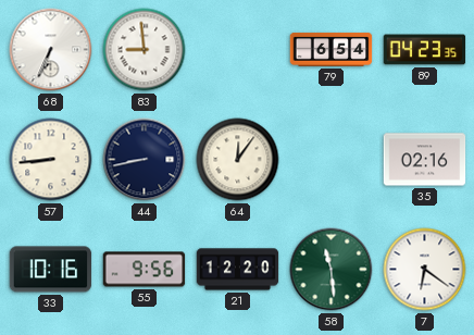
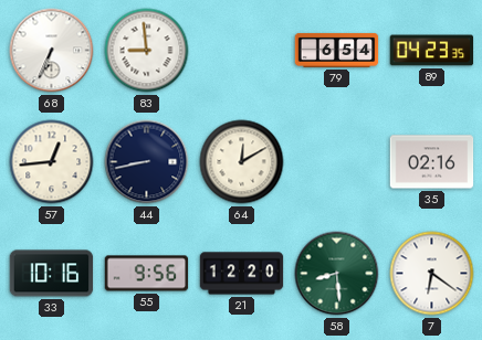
57: 8:44 -> 12:44
64: 12:06 -> 12:10
58: 11:29 -> 8:29
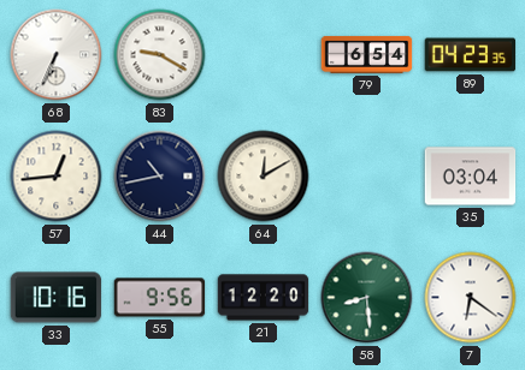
83: 8:59 -> 9:20
44: 8:43 -> 10:43
35: 02:16 -> 03:04
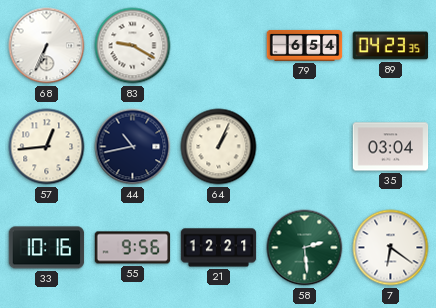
64: 12:10 -> 1:04
21: 12:20 -> 12:21
58: 8:29 -> 2:29
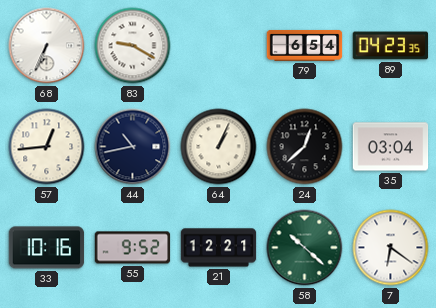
24: none -> 12:38
55: 9:56 -> 9:52
58: 2:29 -> 10:22
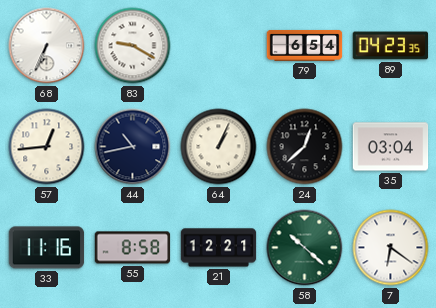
33: 10:16 -> 11:16
55: 9:52 -> 8:58
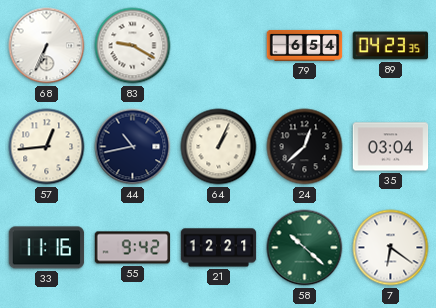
55: 8:58 -> 9:42
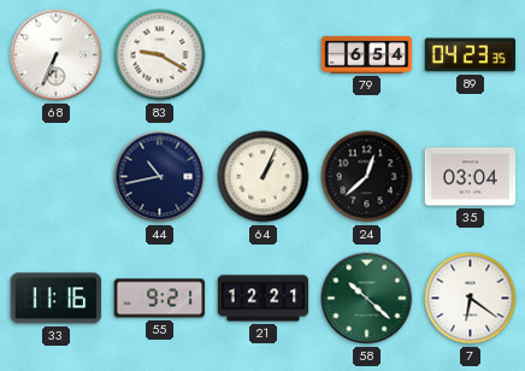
57: 12:44 -> none
55: 9:42 -> 9:21
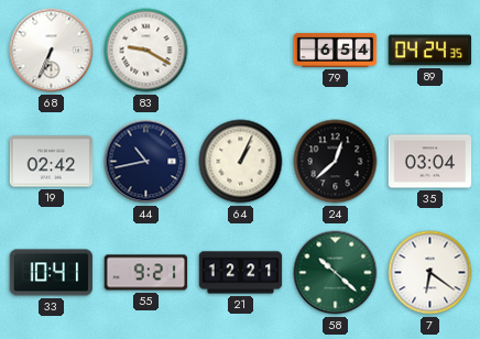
89: 04:23 -> 04:24
19: none -> 02:42
33: 11:16 -> 10:41
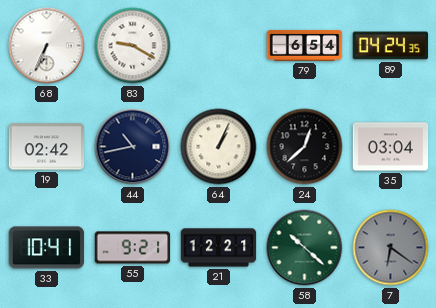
7 dial: white -> grey
